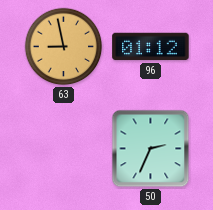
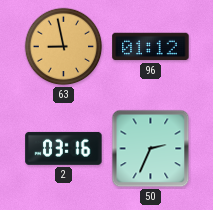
2: none -> 03:16
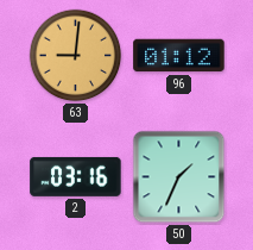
63: 8:58 -> 9:01
50: 2:34 -> 1:34
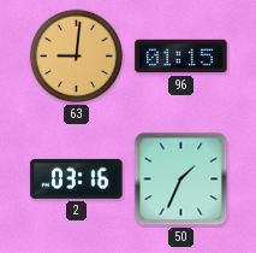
96: 01:12 -> 01:15
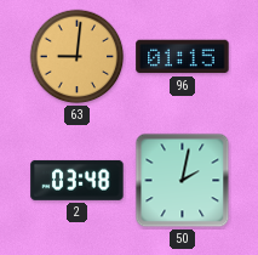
2: 03:16 -> 03:48
50: 1:34 -> 2:02
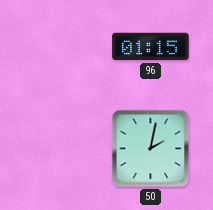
63: 9:01 -> none
2: 03:48 -> none
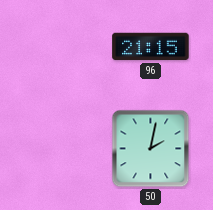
96: 01:15 -> 21:15
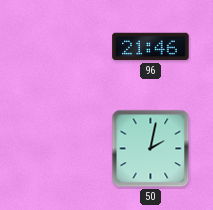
96: 21:15 -> 21:46
